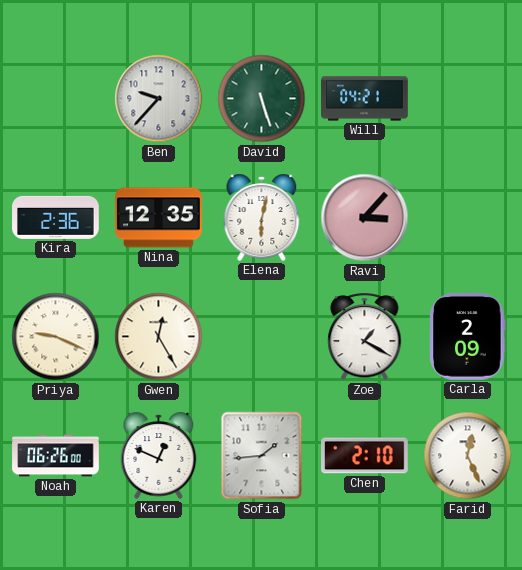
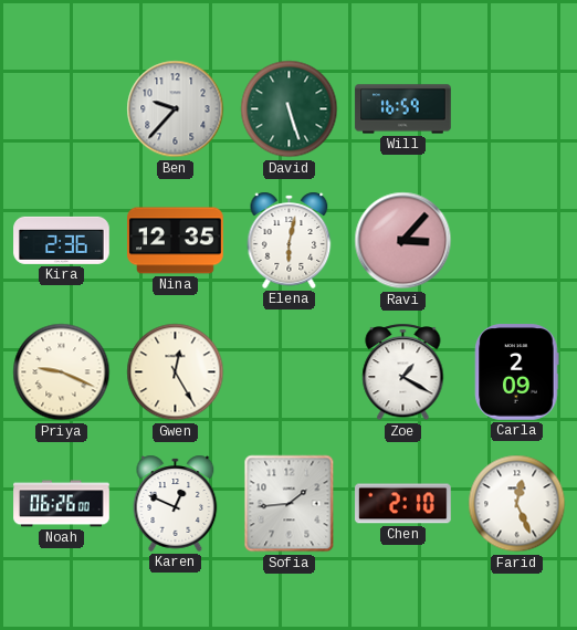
Will: 04:21 -> 16:59
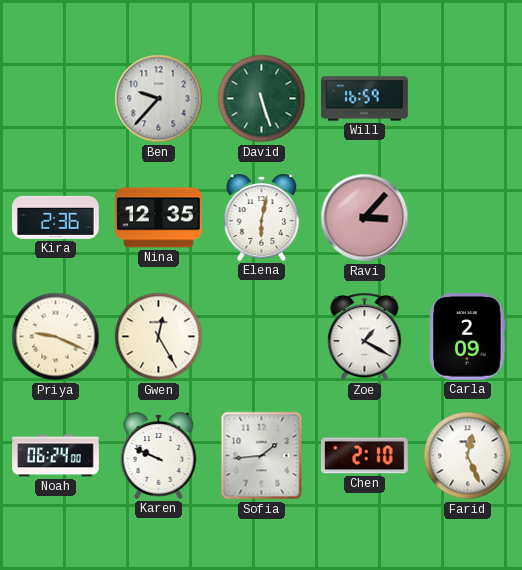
Noah: 06:26 -> 06:24
Karen: 12:49 -> 9:49
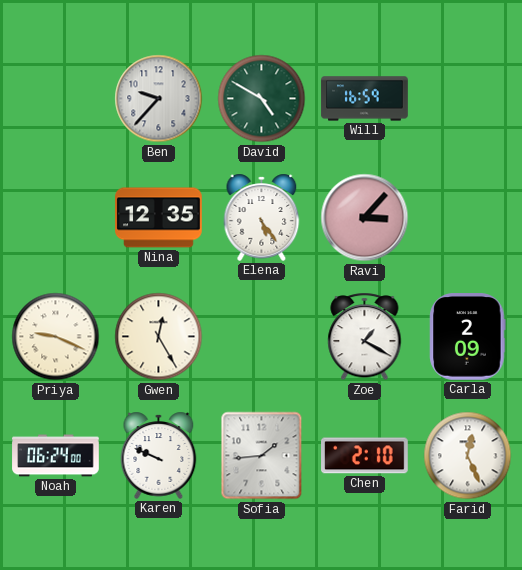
David: 5:27 -> 4:50
Kira: 2:36 -> none
Elena: 6:02 -> 5:24
